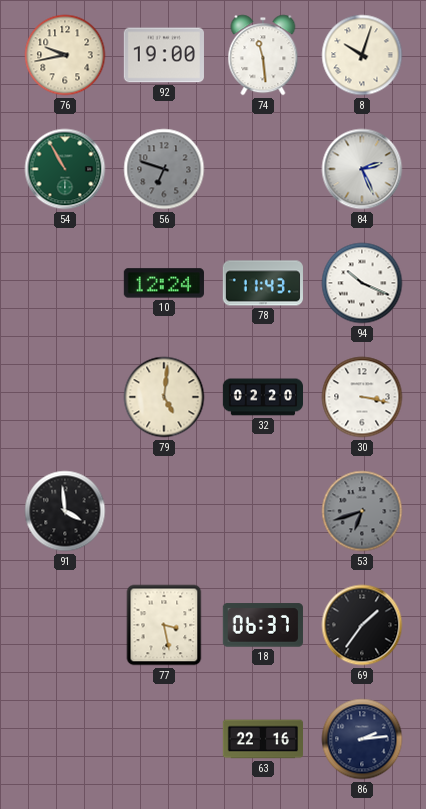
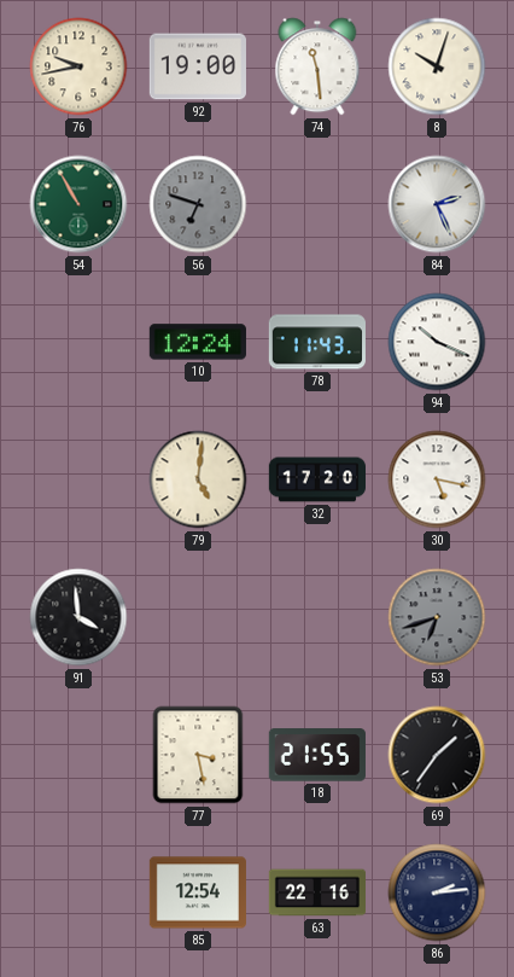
32: 02:20 -> 17:20
30: 3:17 -> 5:17
18: 06:37 -> 21:55
85: none -> 12:54
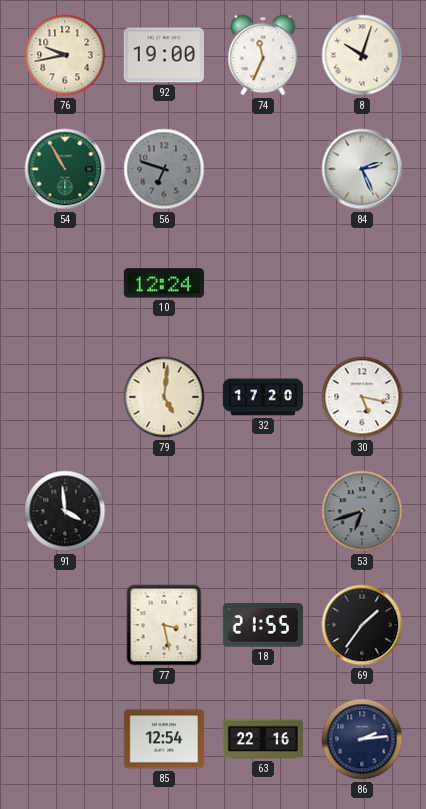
74: 11:29 -> 11:34
78: 11:43 -> none
94: 10:19 -> none
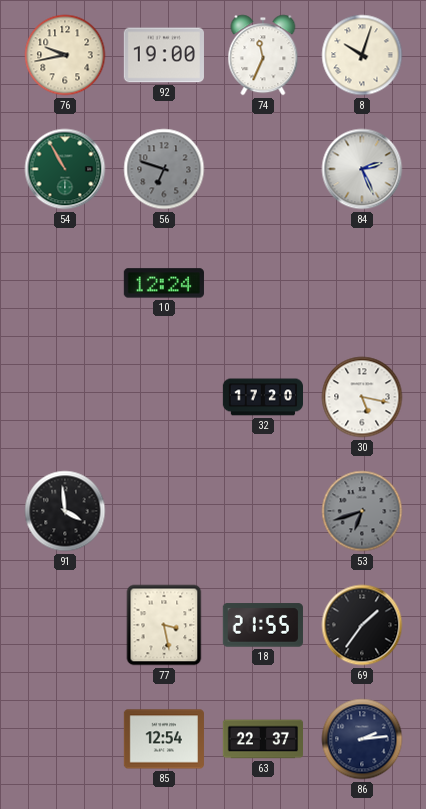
79: 5:01 -> none
63: 22:16 -> 22:37
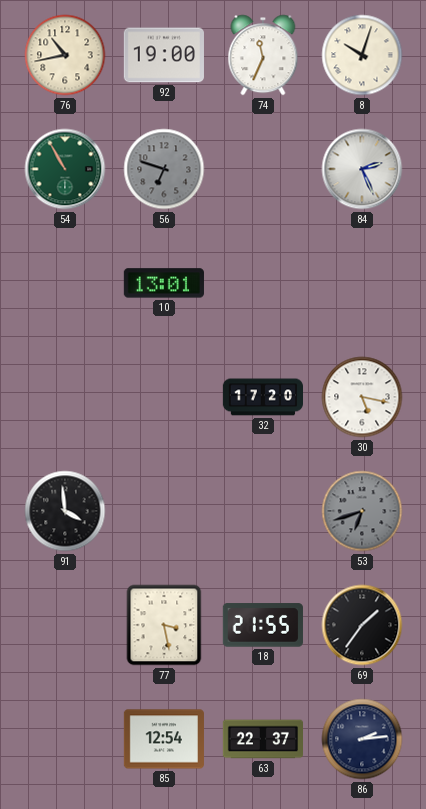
76: 9:43 -> 10:43
10: 12:24 -> 13:01
